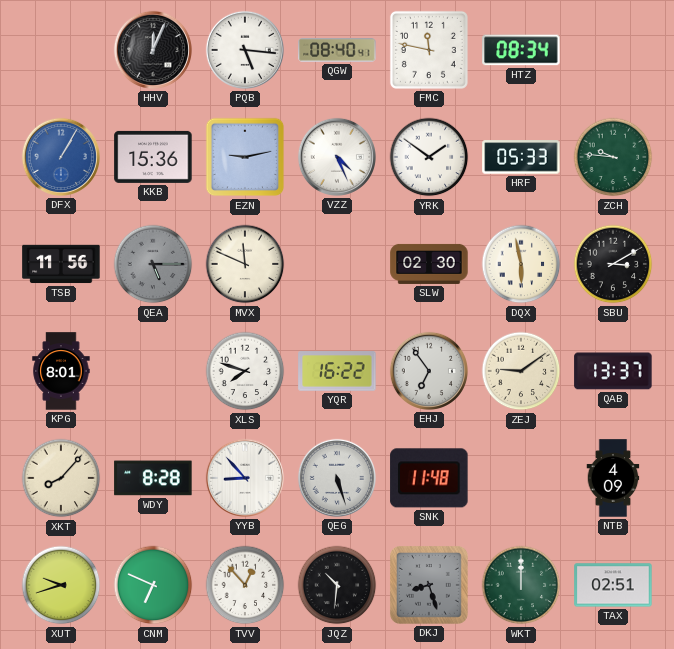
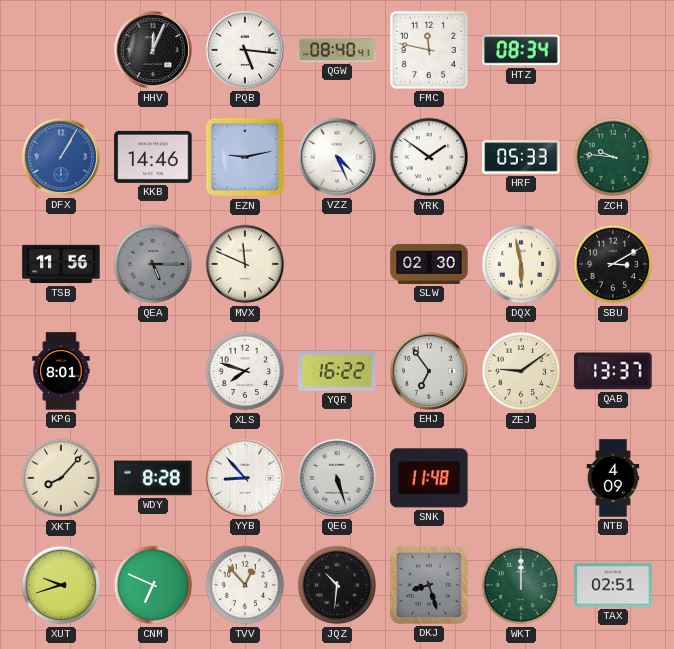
KKB: 15:36 -> 14:46
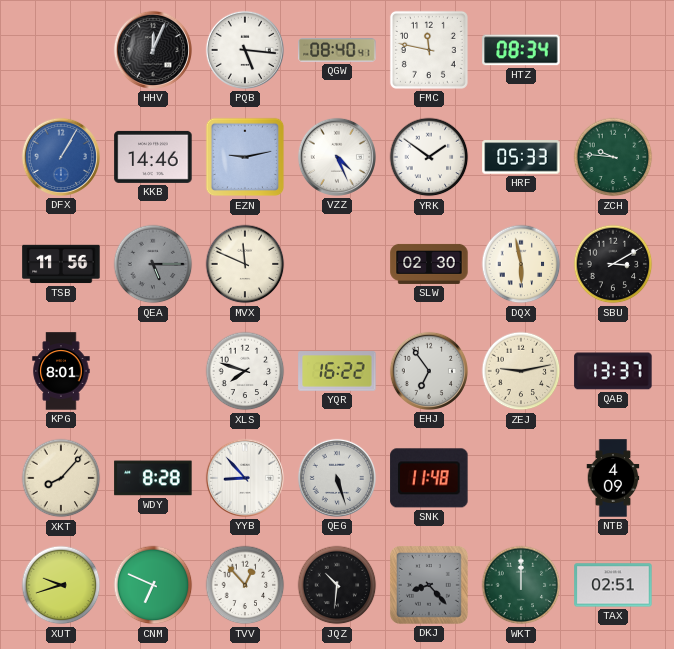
ZEJ: 9:09 -> 9:13
DKJ: 8:27 -> 8:23
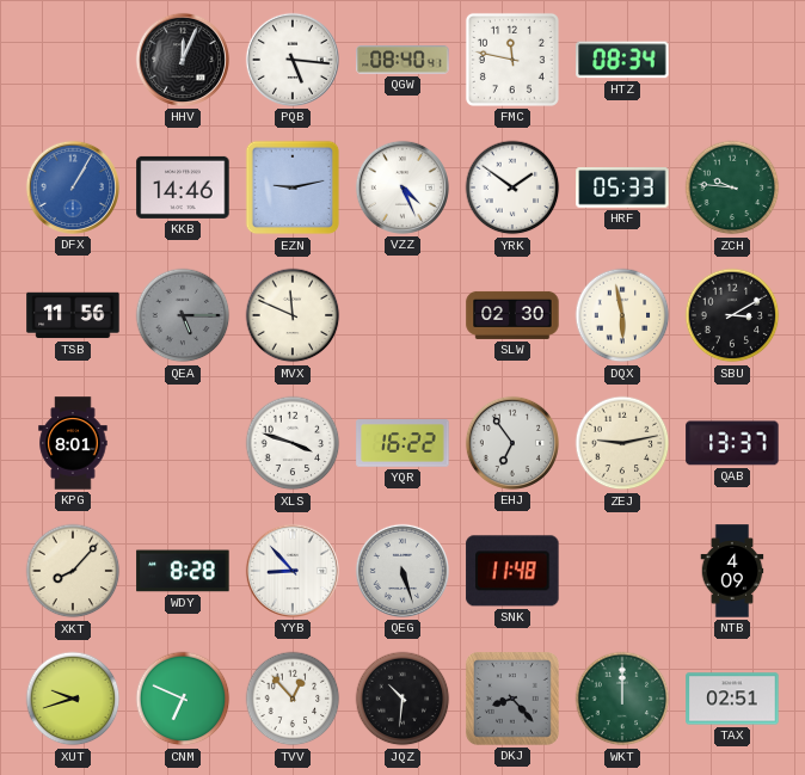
XLS: 7:48 -> 3:48
